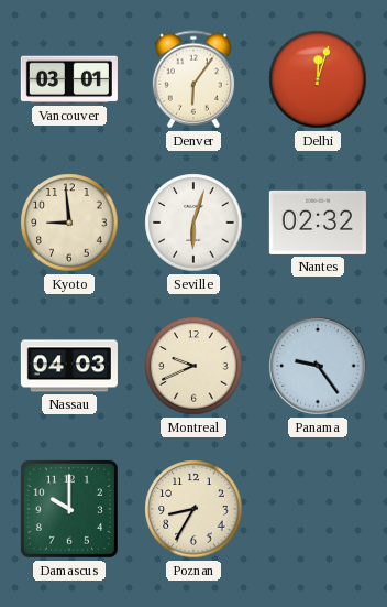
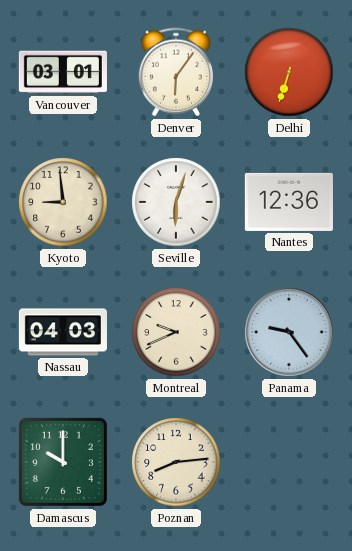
Delhi: 12:03 -> 6:33
Nantes: 02:32 -> 12:36
Poznan: 8:35 -> 8:14
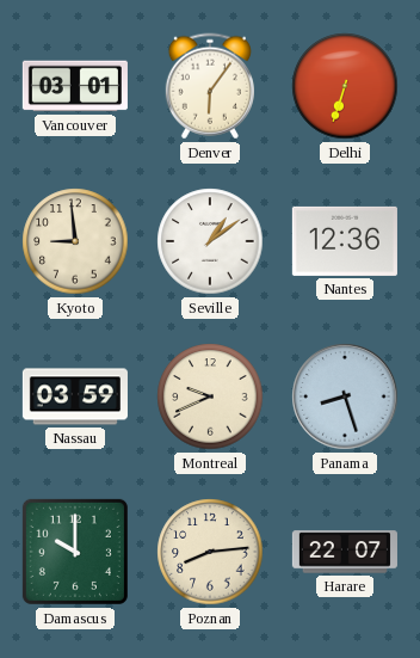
Seville: 6:03 -> 1:09
Nassau: 04:03 -> 03:59
Panama: 9:24 -> 8:27
Harare: none -> 22:07
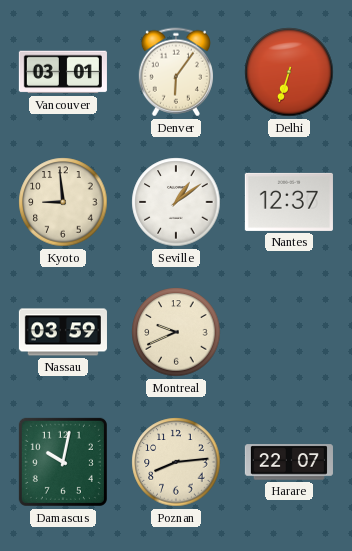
Nantes: 12:36 -> 12:37
Panama: 8:27 -> none
Damascus: 10:00 -> 10:02
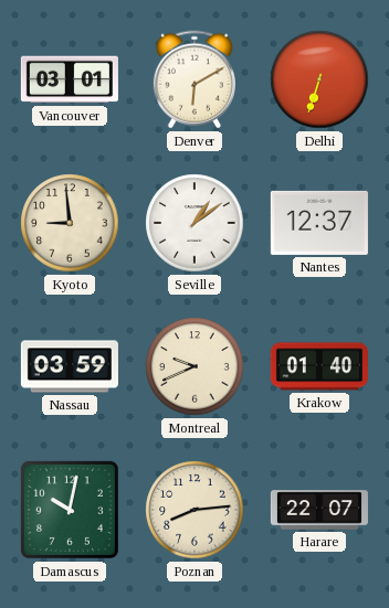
Denver: 6:06 -> 6:10
Krakow: none -> 01:40
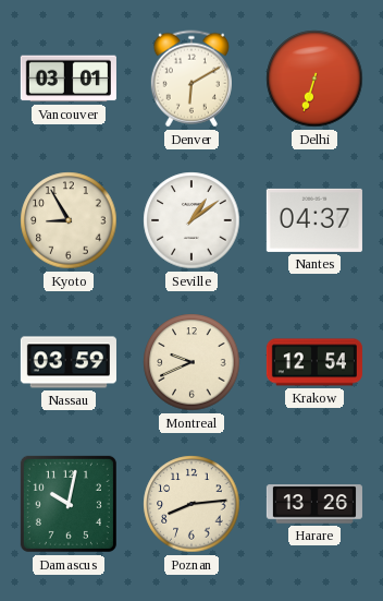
Kyoto: 8:59 -> 8:55
Nantes: 12:37 -> 04:37
Krakow: 01:40 -> 12:54
Harare: 22:07 -> 13:26
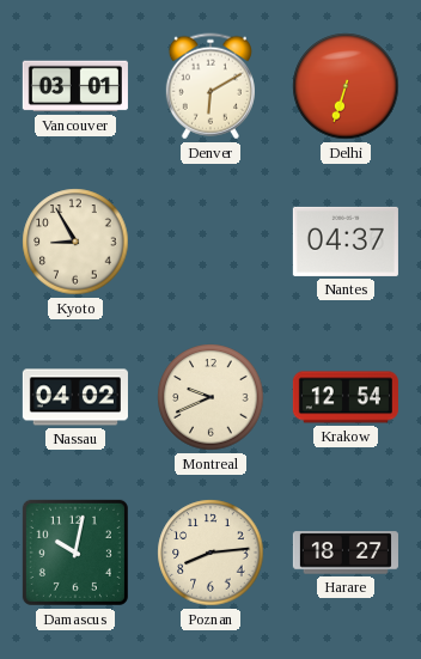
Seville: 1:09 -> none
Nassau: 03:59 -> 04:02
Harare: 13:26 -> 18:27
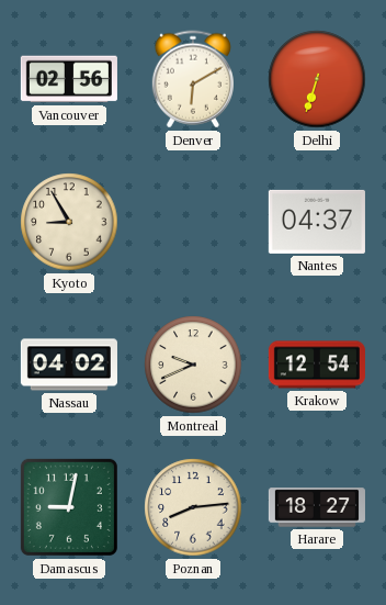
Vancouver: 03:01 -> 02:56
Damascus: 10:02 -> 9:02
